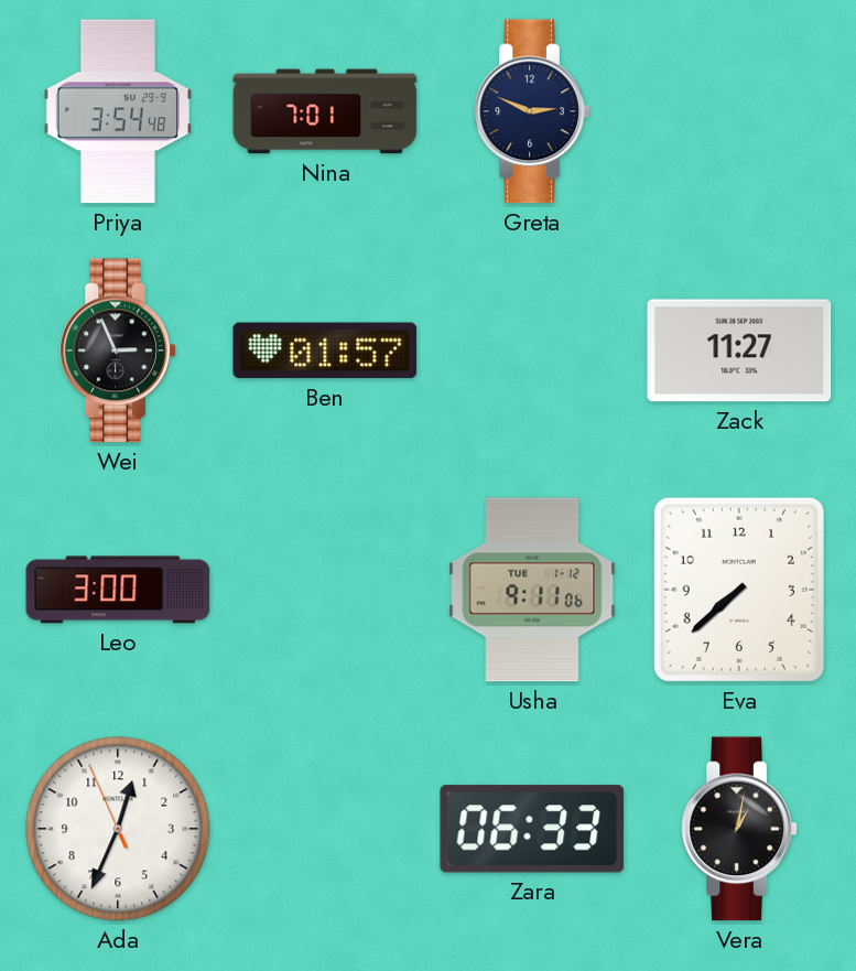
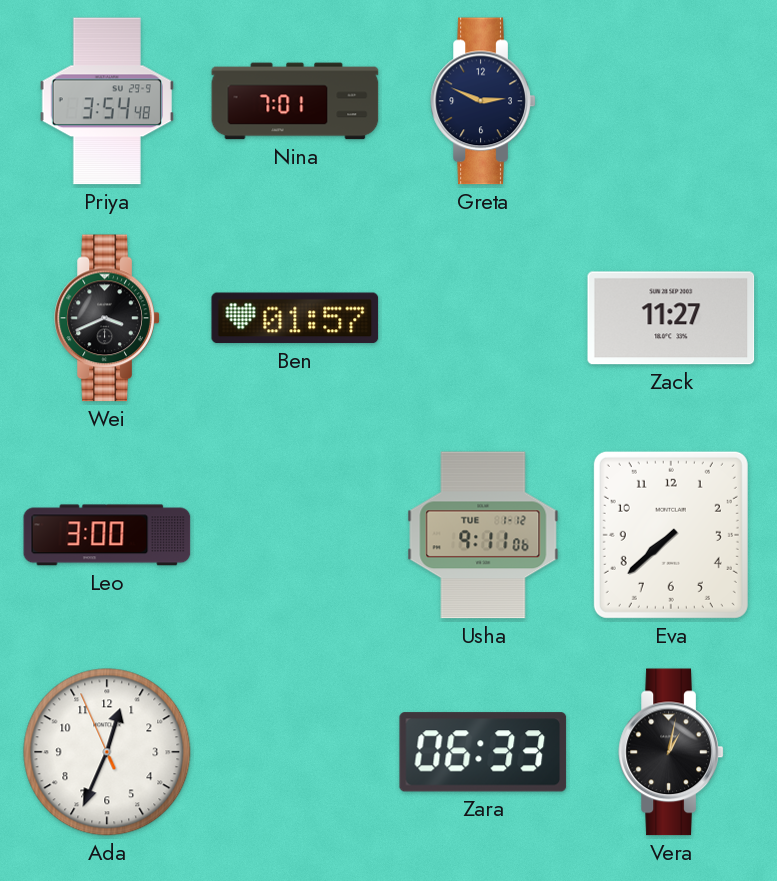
Wei: 2:56 -> 3:41
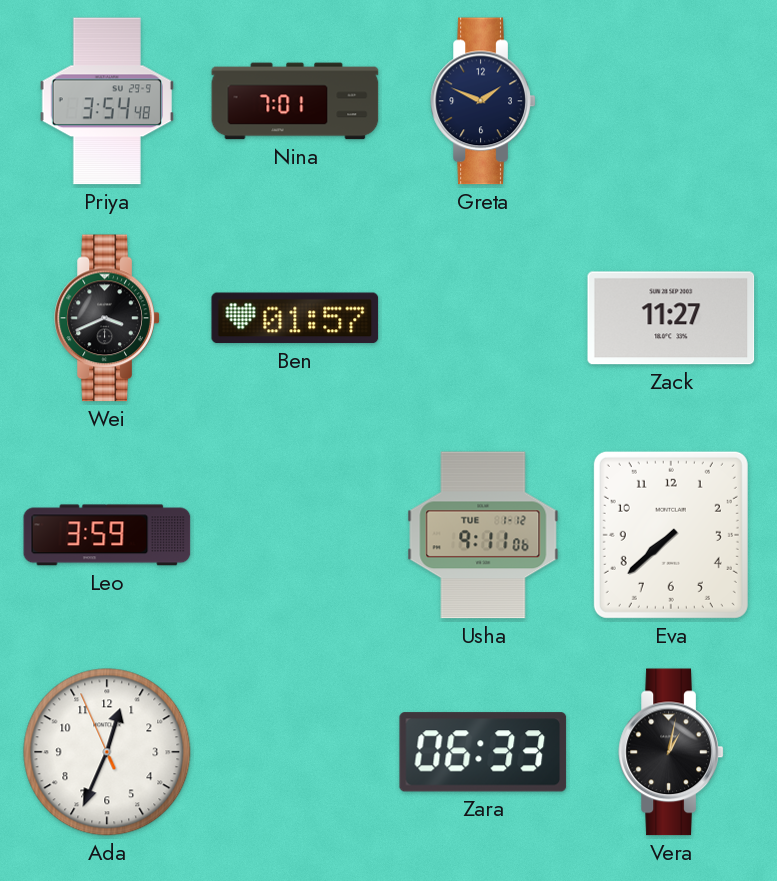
Greta: 2:49 -> 1:49
Leo: 3:00 -> 3:59
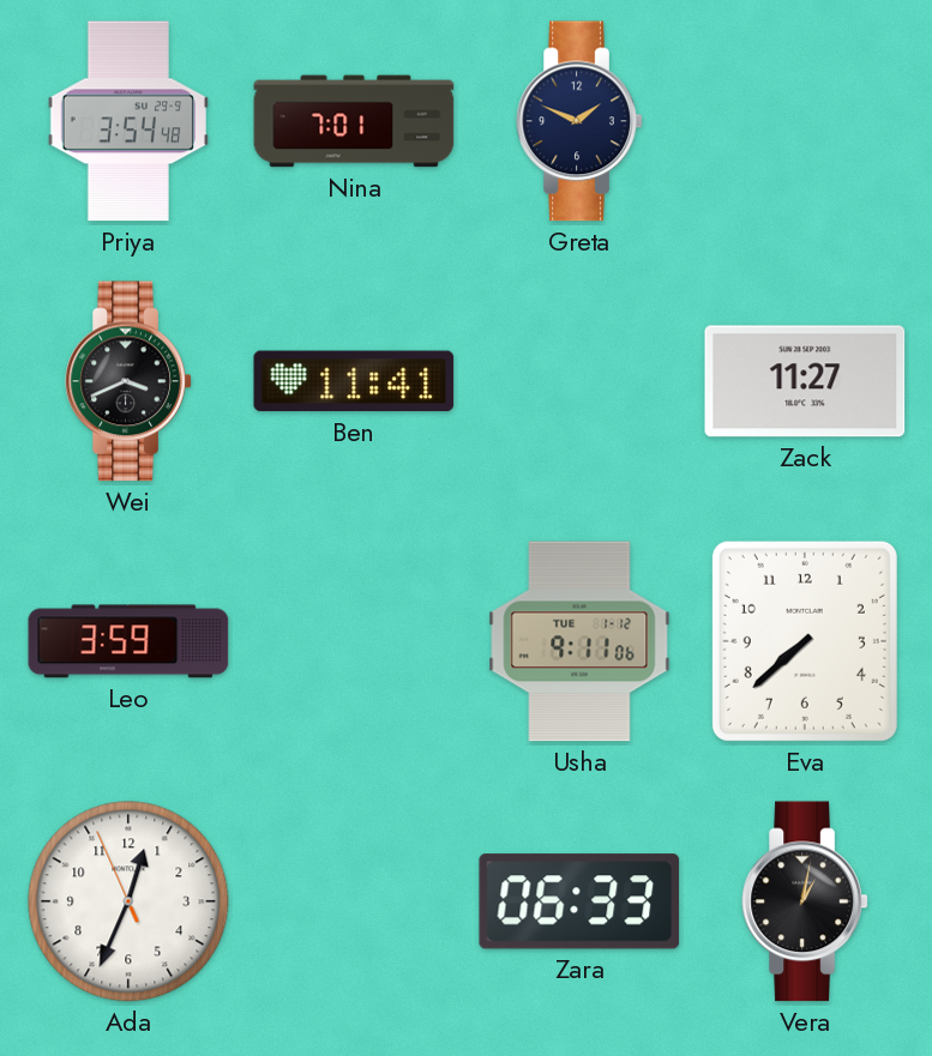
Ben: 01:57 -> 11:41
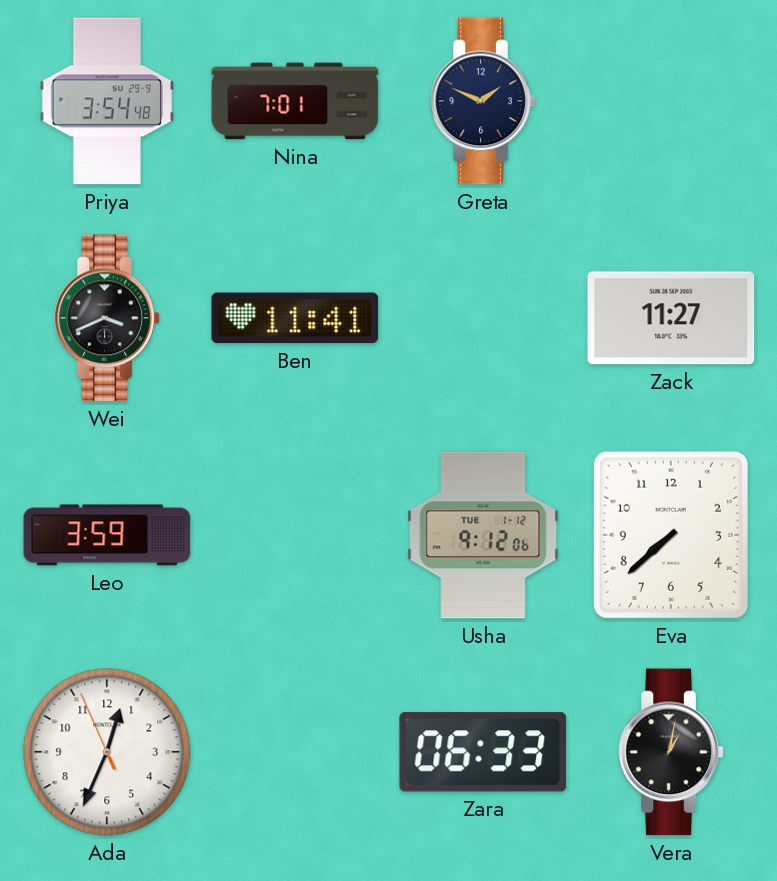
Usha: 9:11 -> 9:12
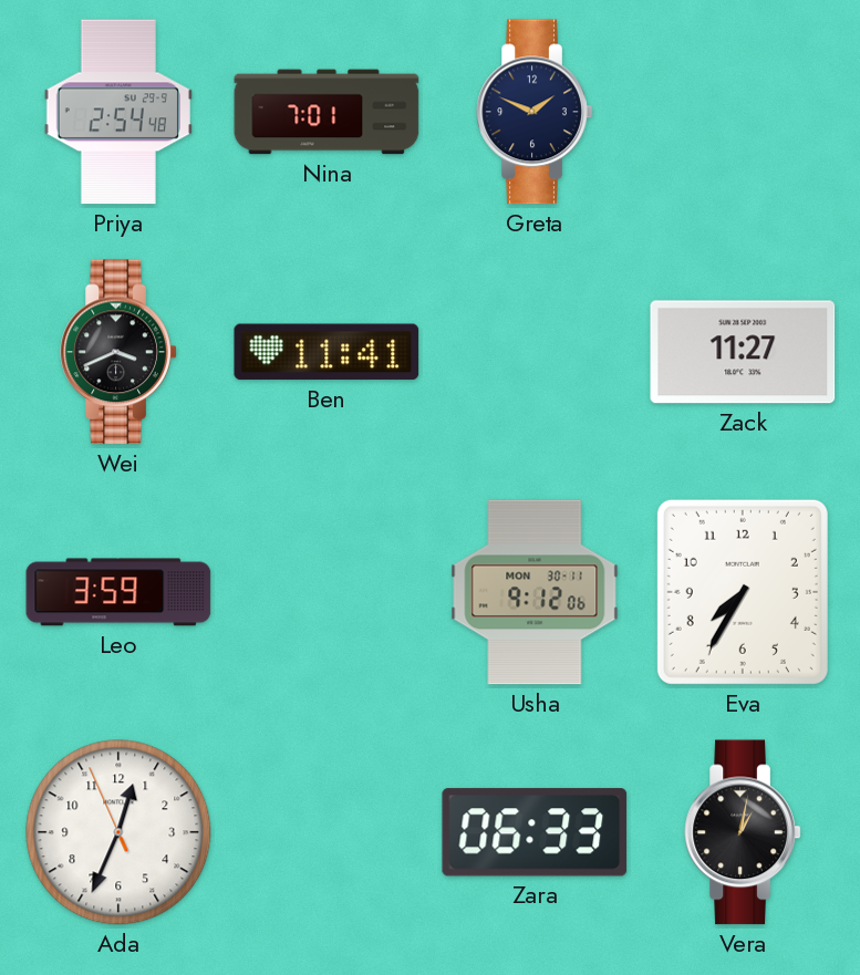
Priya: 3:54 -> 2:54
Usha date: TUE 1-12 -> MON 30-11
Eva: 7:38 -> 7:35
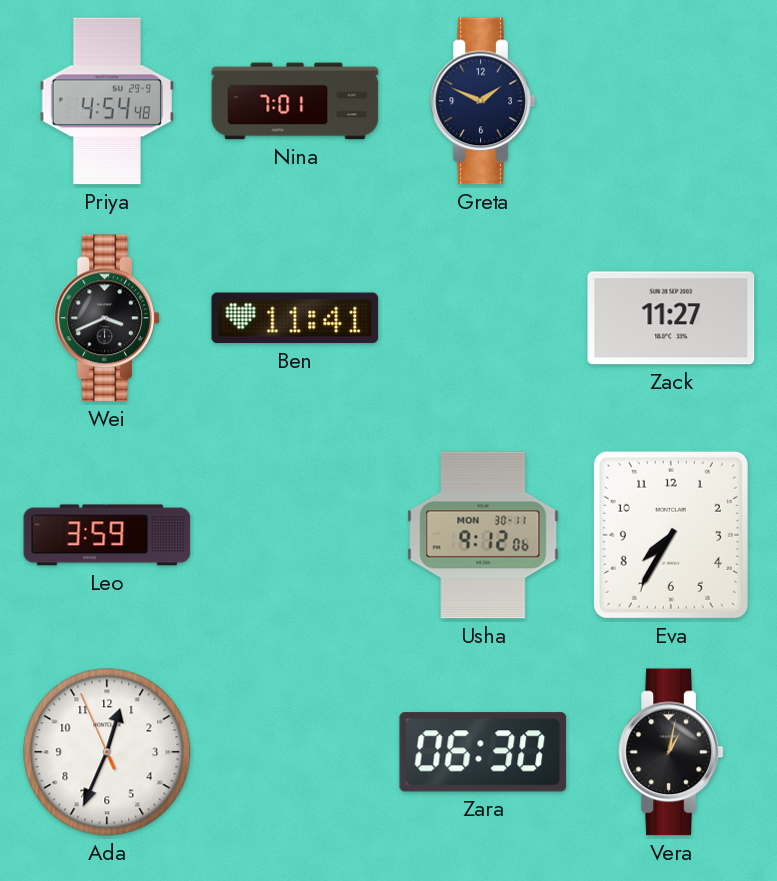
Priya: 2:54 -> 4:54
Zara: 06:33 -> 06:30
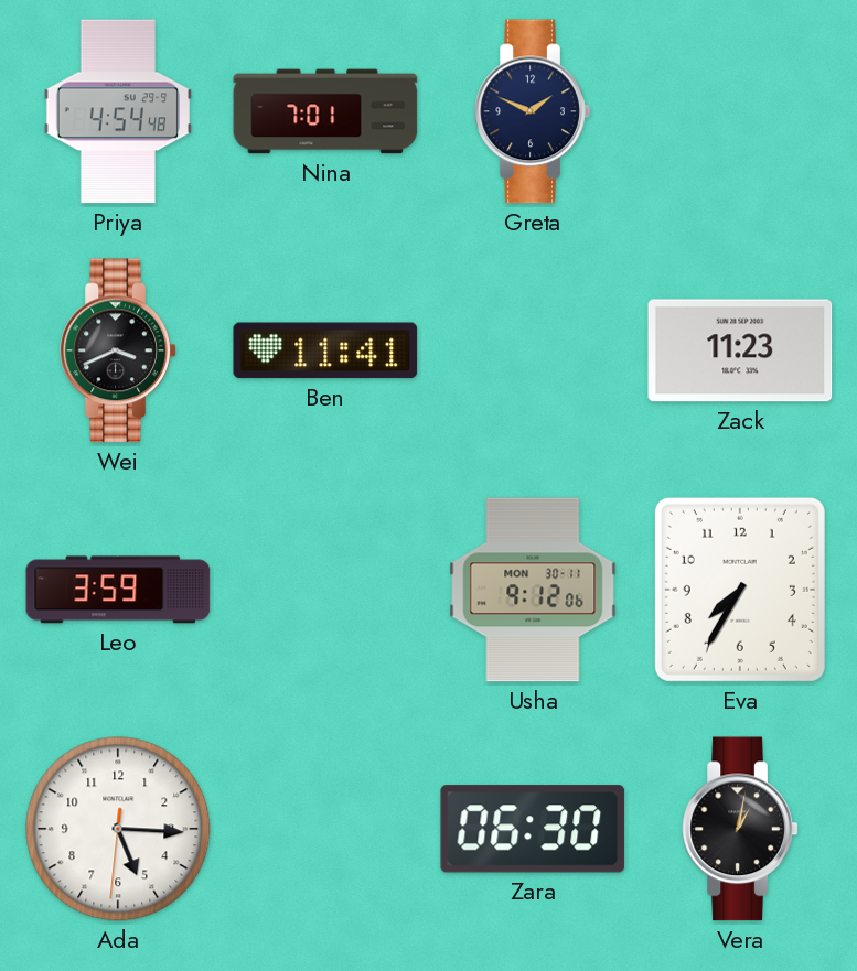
Zack: 11:27 -> 11:23
Ada: 12:33 -> 5:15
